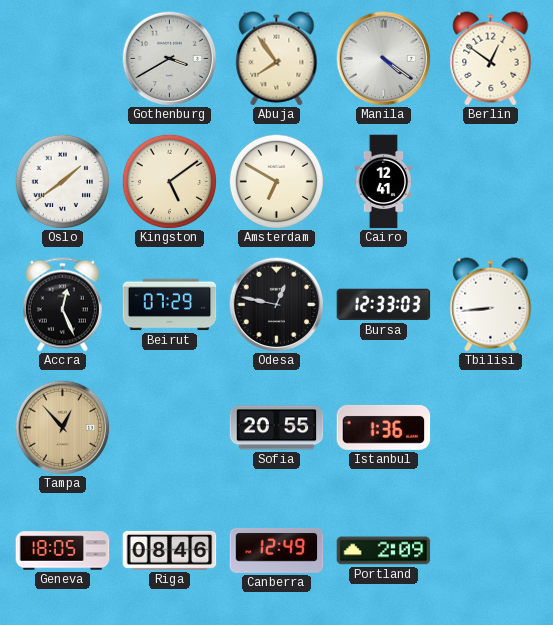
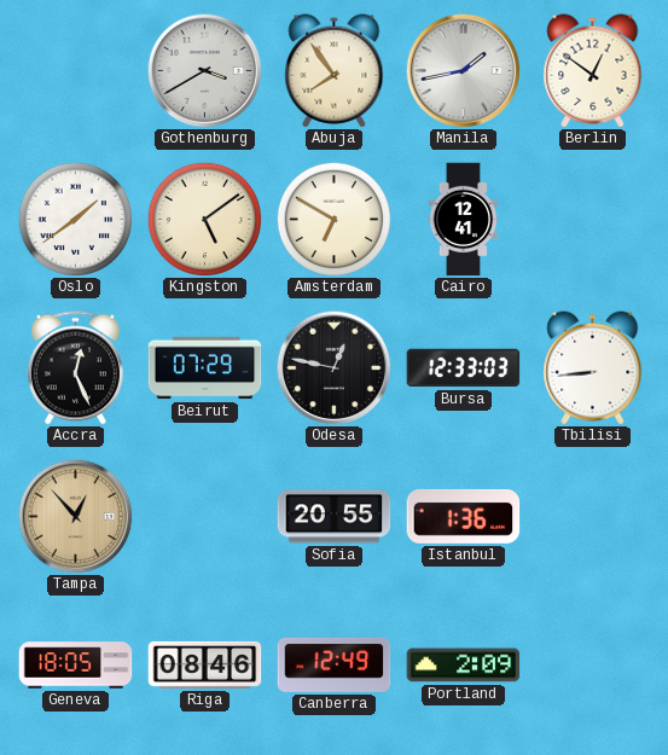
Manila: 4:21 -> 1:43
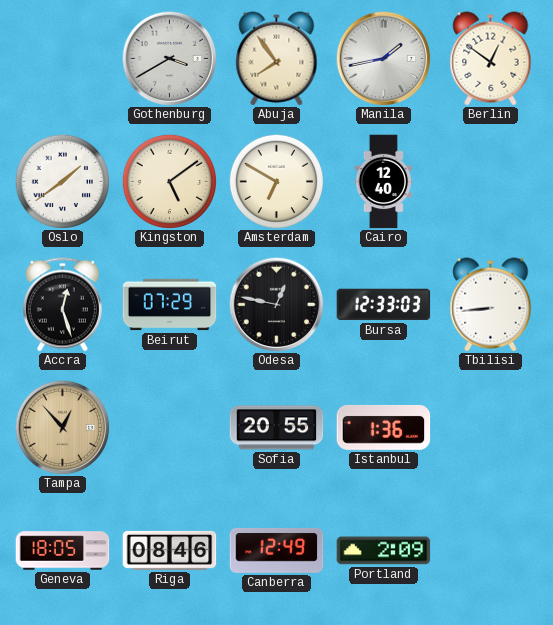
Cairo: 12:41 -> 12:40
Accra: 12:26 -> 12:27
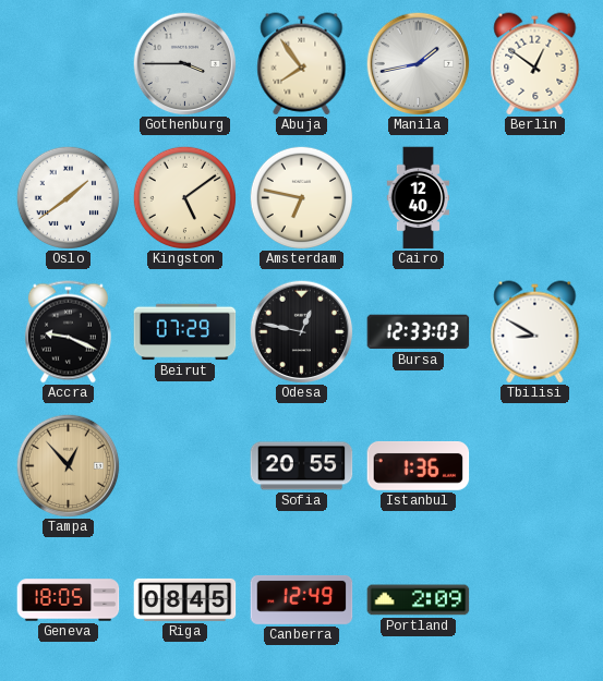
Gothenburg: 3:40 -> 3:45
Amsterdam: 6:50 -> 6:47
Accra: 12:27 -> 9:19
Tbilisi: 8:44 -> 8:50
Riga: 08:46 -> 08:45
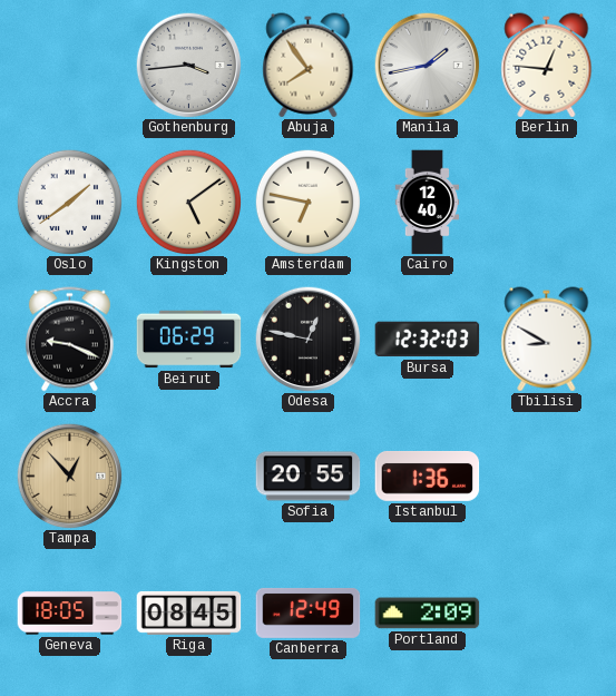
Gothenburg: 3:45 -> 3:44
Berlin: 12:51 -> 12:46
Beirut: 07:29 -> 06:29
Bursa: 12:33 -> 12:32
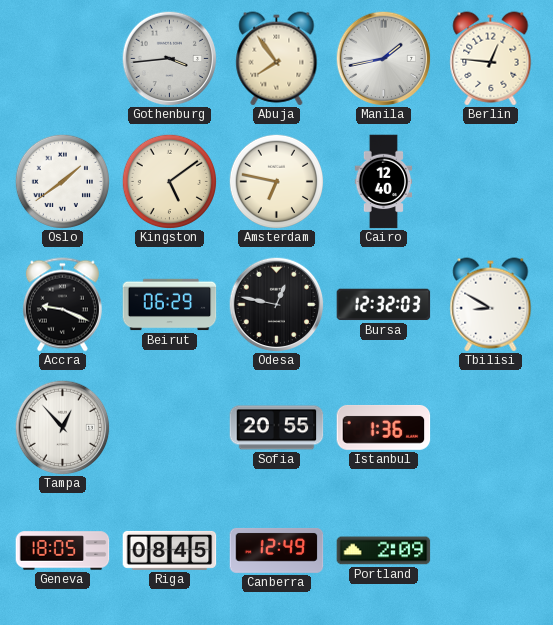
Tampa dial: champagne -> white
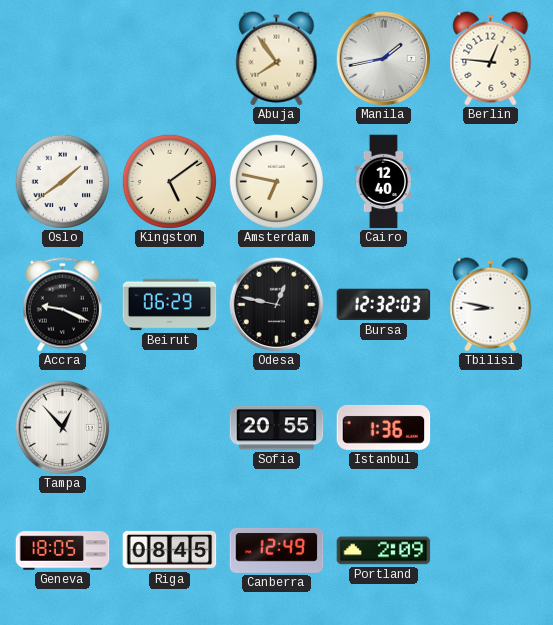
Gothenburg: 3:44 -> none
Tbilisi: 8:50 -> 8:47
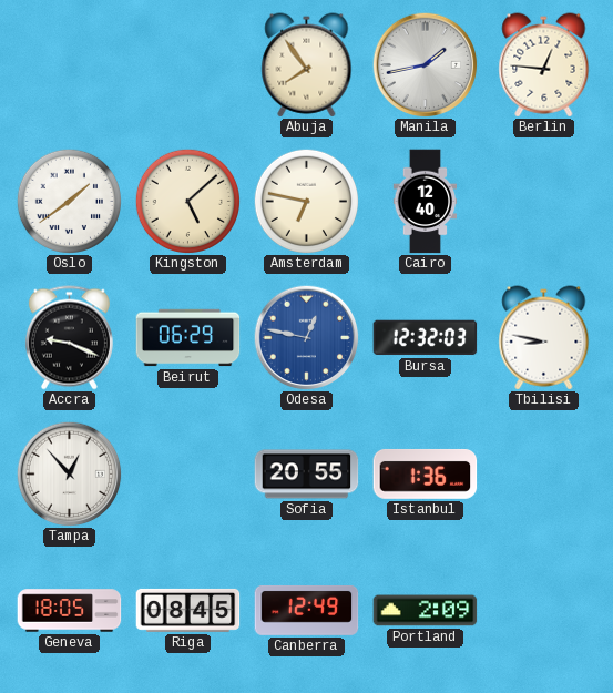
Kingston: 5:09 -> 5:08
Odesa dial: black -> blue
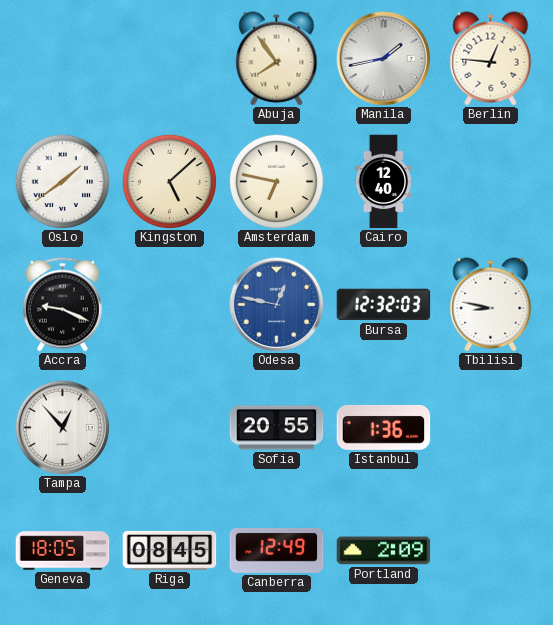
Beirut: 06:29 -> none
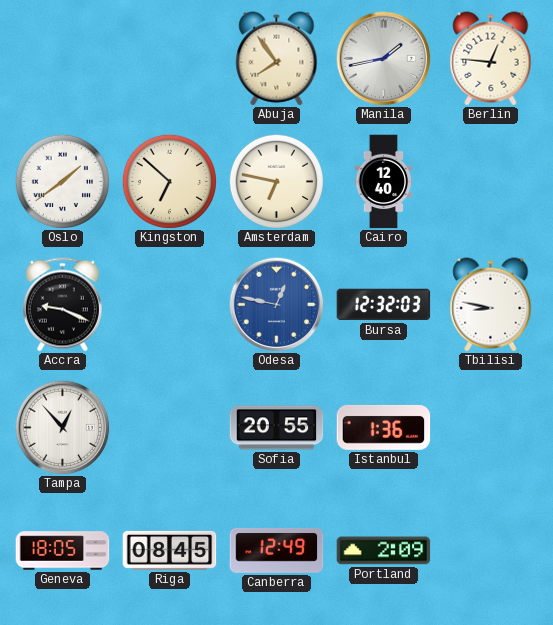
Kingston: 5:08 -> 6:52
